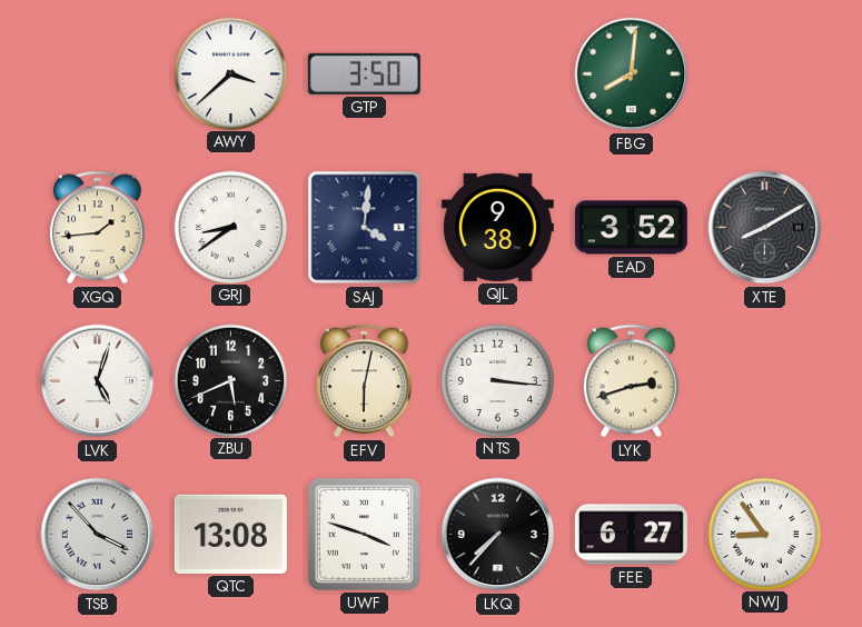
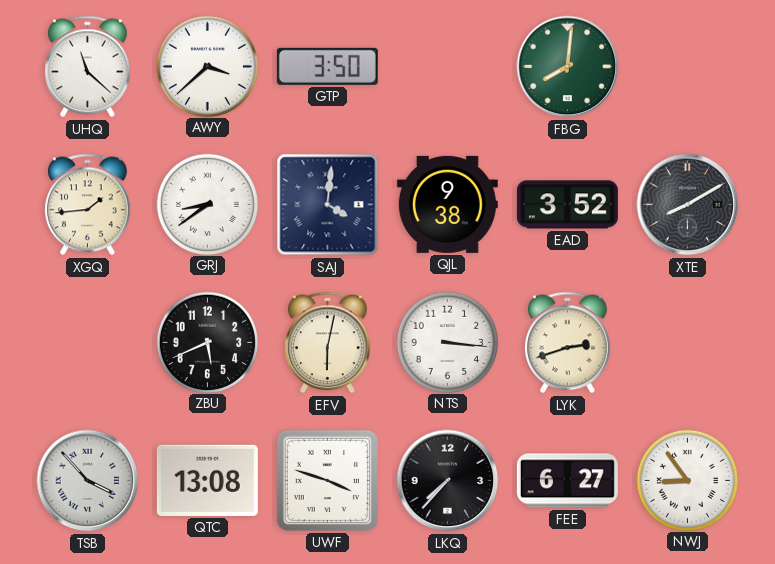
UHQ: none -> 11:22
LVK: 5:03 -> none
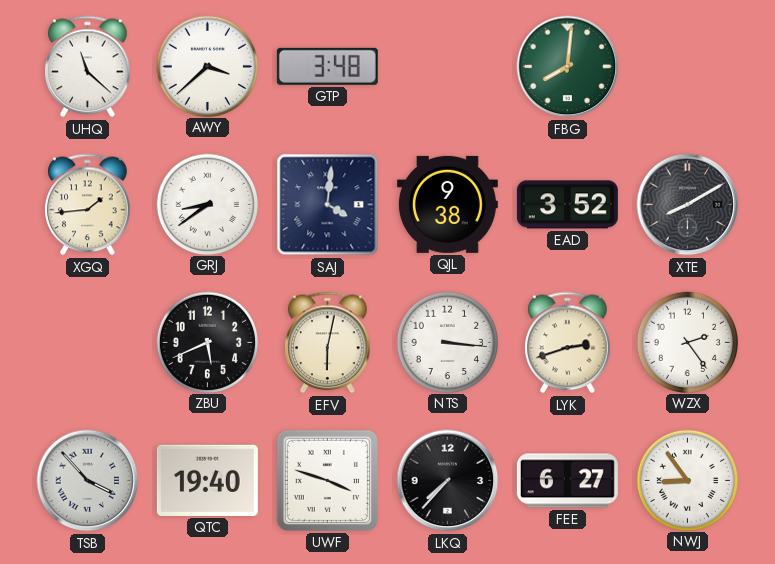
GTP: 3:50 -> 3:48
WZX: none -> 2:24
QTC: 13:08 -> 19:40
